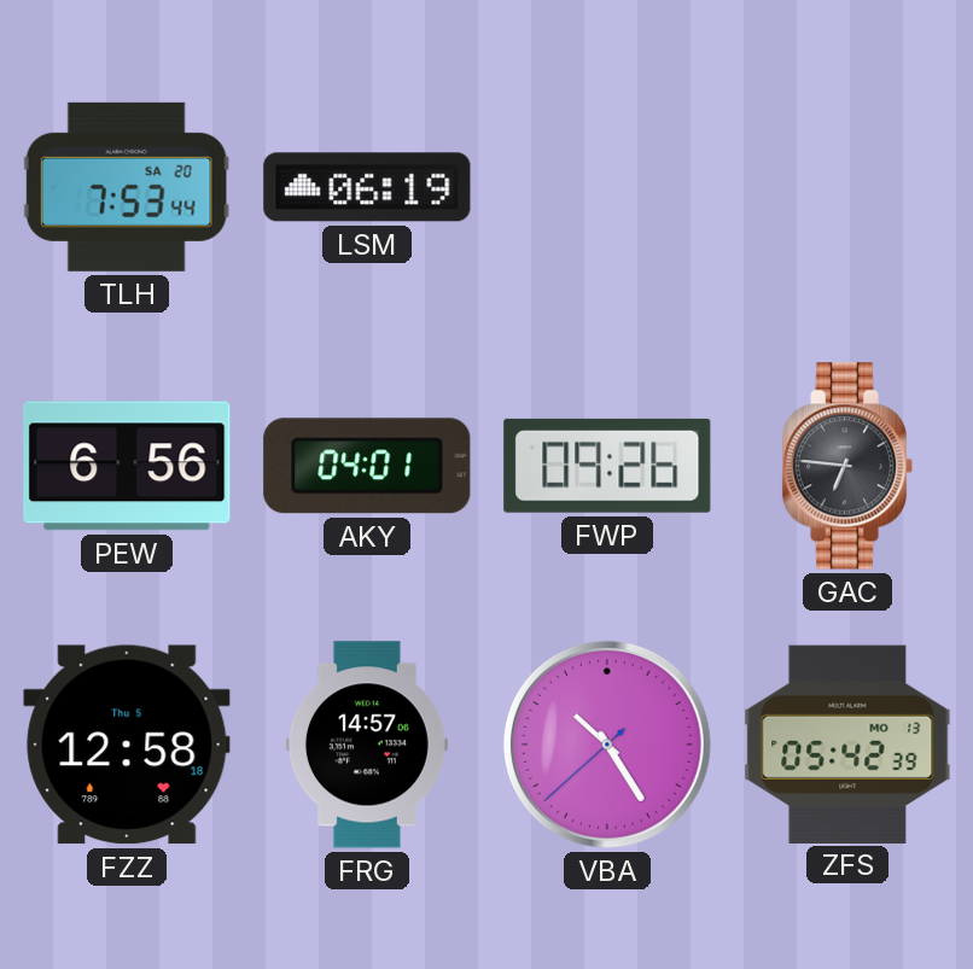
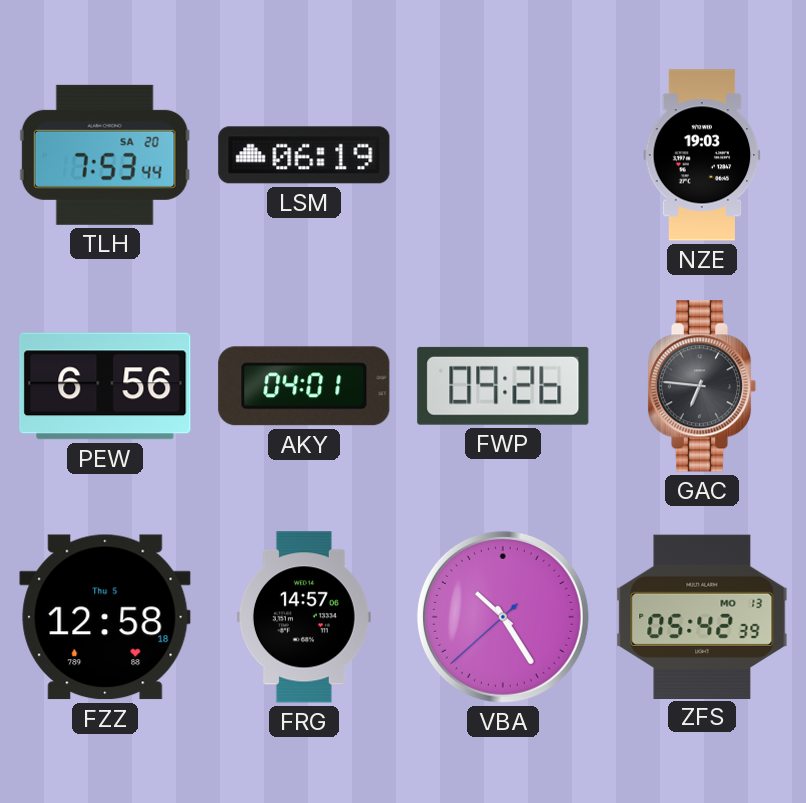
NZE: none -> 19:03
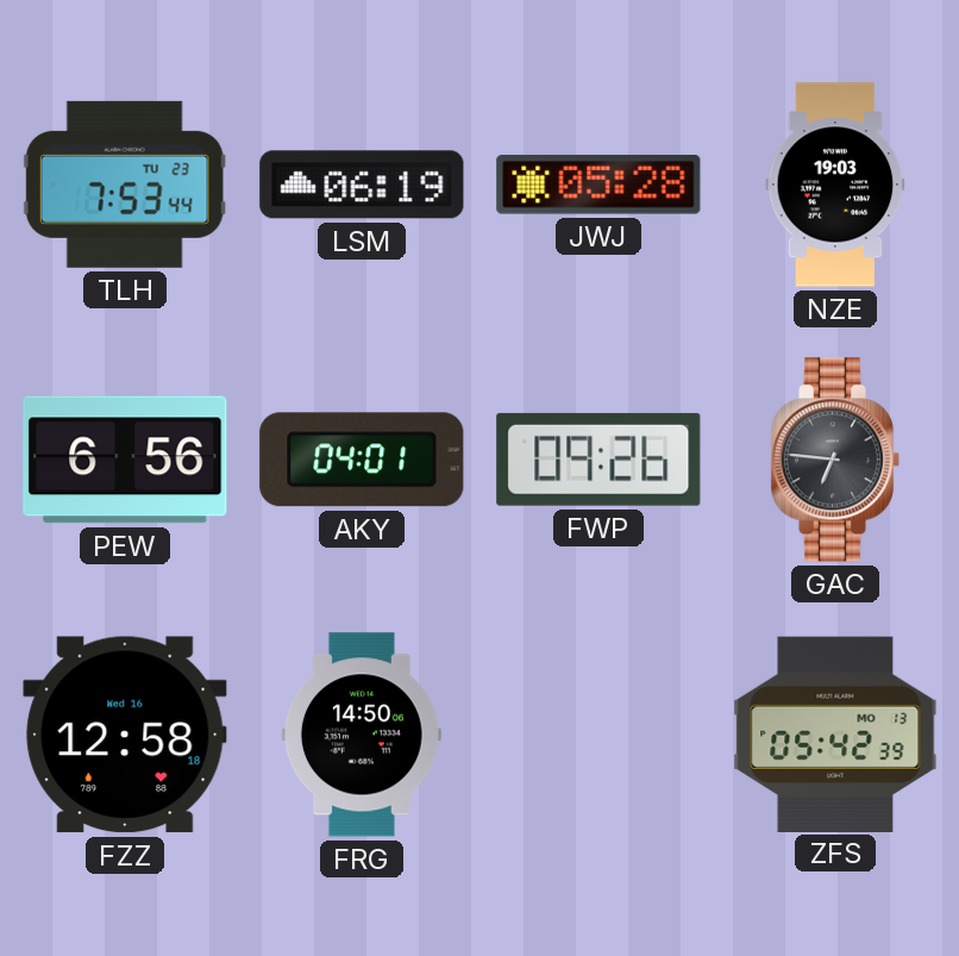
TLH date: SA 20 -> TU 23
JWJ: none -> 05:28
FZZ date: Thu 5 -> Wed 16
FRG: 14:57 -> 14:50
VBA: 10:24 -> none
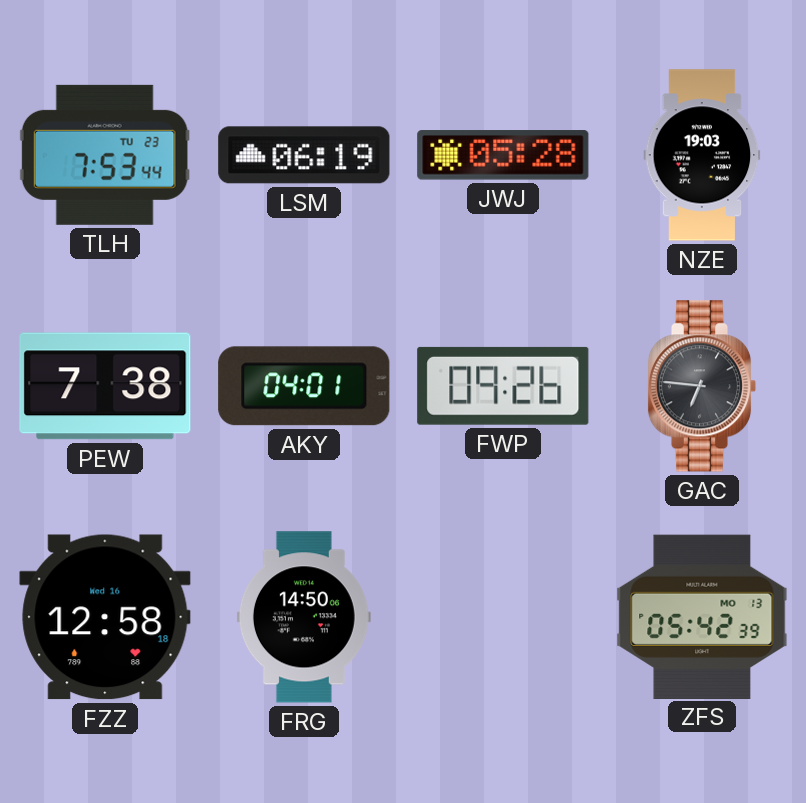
PEW: 6:56 -> 7:38
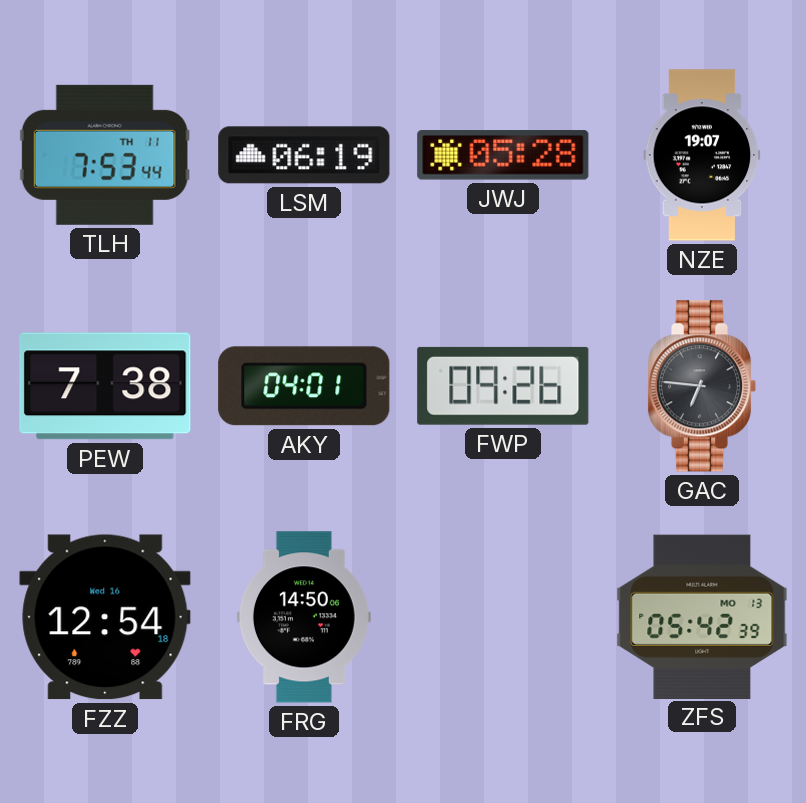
TLH date: TU 23 -> TH 11
NZE: 19:03 -> 19:07
FZZ: 12:58 -> 12:54
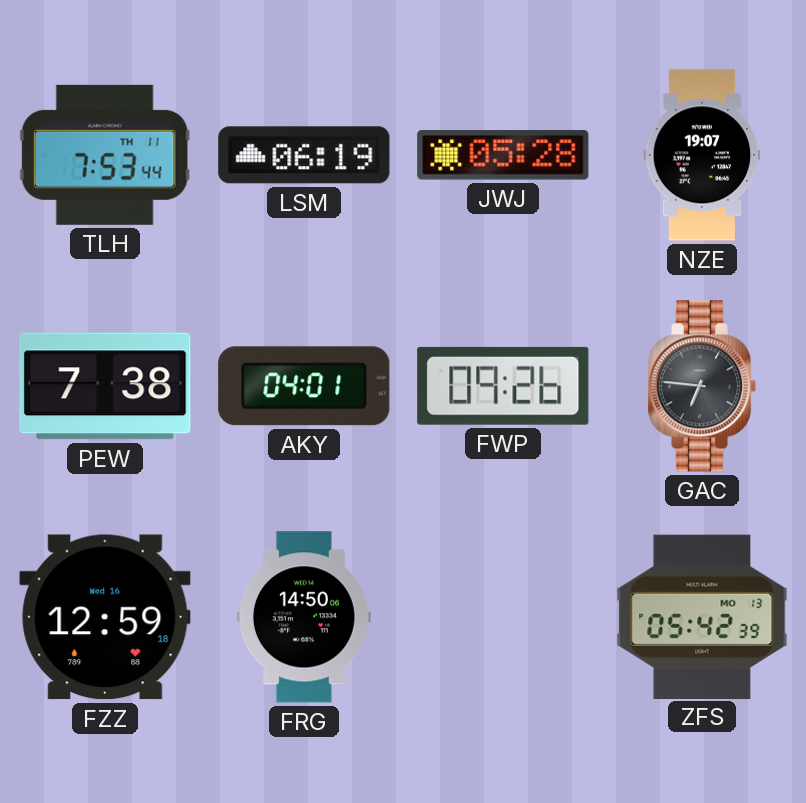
FZZ: 12:54 -> 12:59
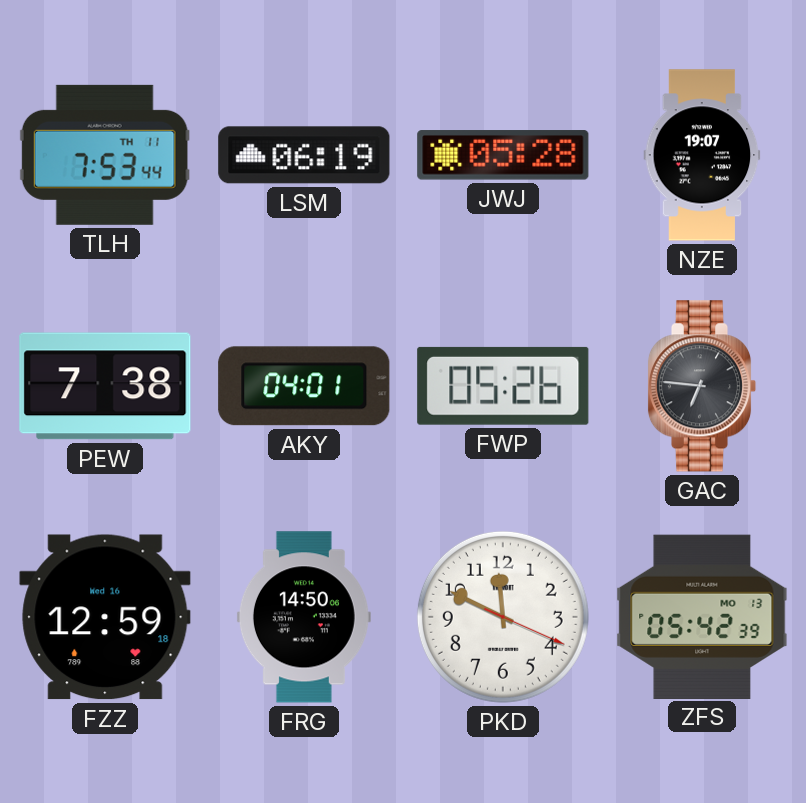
FWP: 09:26 -> 05:26
PKD: none -> 11:49
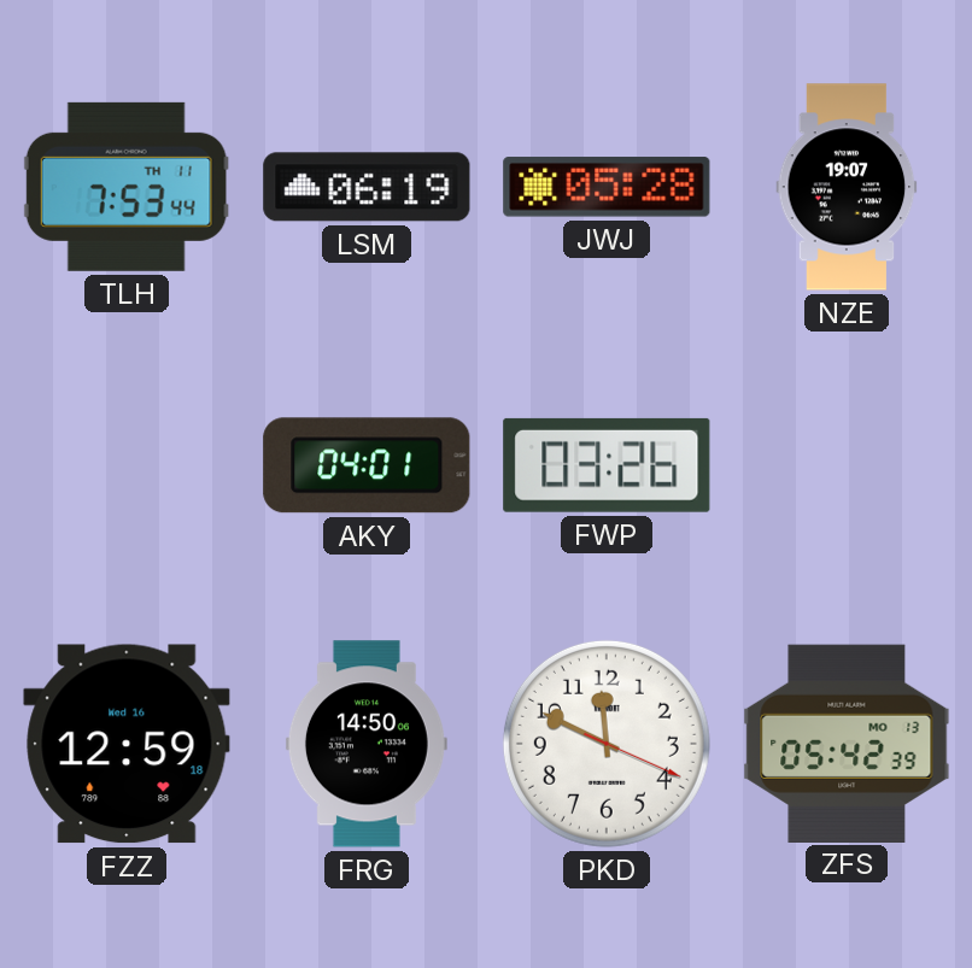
PEW: 7:38 -> none
FWP: 05:26 -> 03:26
GAC: 6:46 -> none
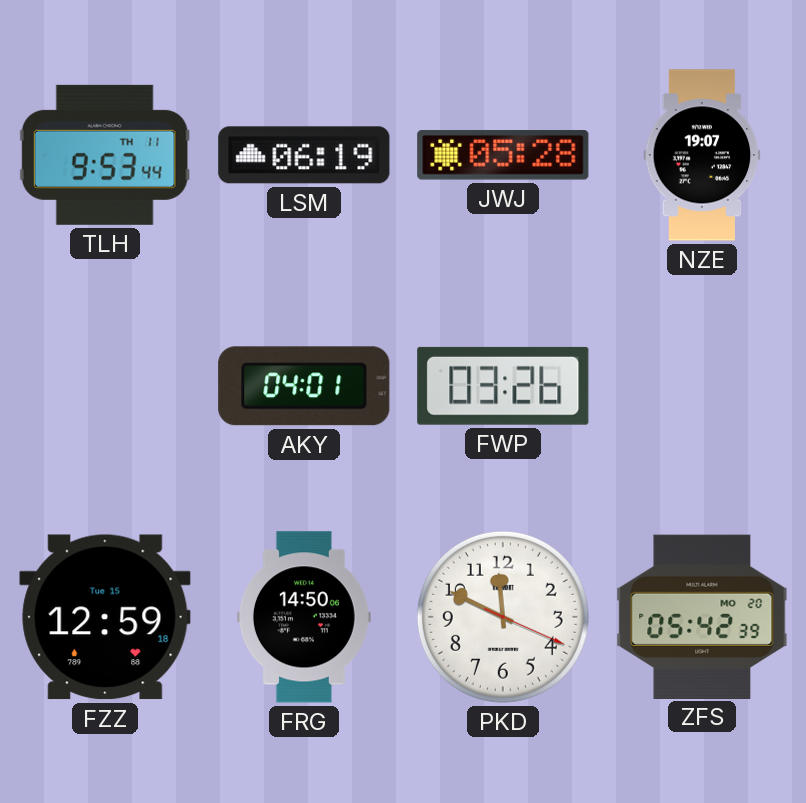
TLH: 7:53 -> 9:53
FZZ date: Wed 16 -> Tue 15
ZFS date: MO 13 -> MO 20
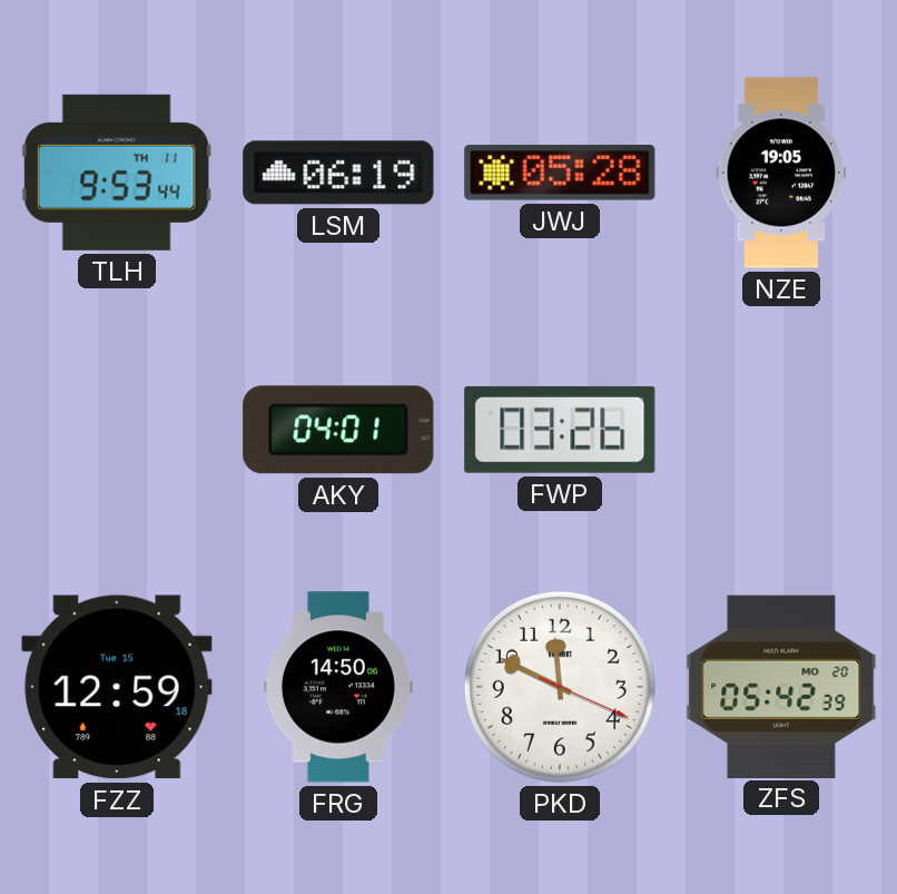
NZE: 19:07 -> 19:05
